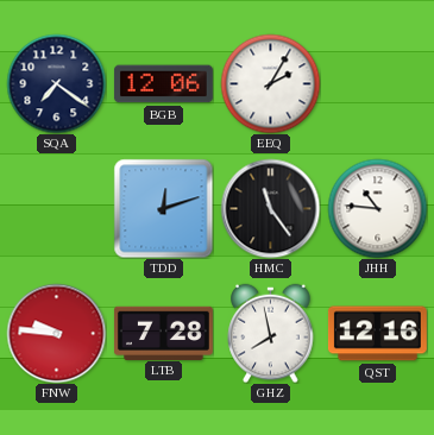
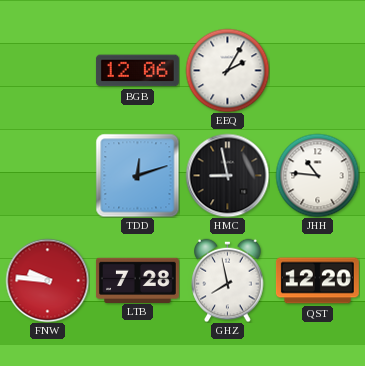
SQA: 7:21 -> none
HMC: 11:24 -> 8:58
QST: 12:16 -> 12:20
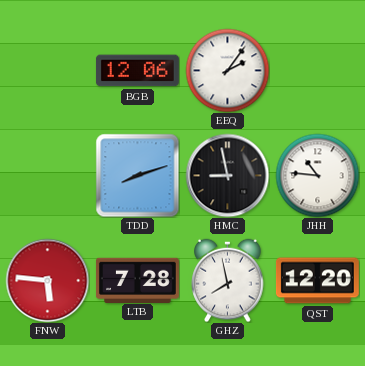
EEQ: 2:05 -> 2:06
TDD: 12:12 -> 8:12
FNW: 9:46 -> 5:46
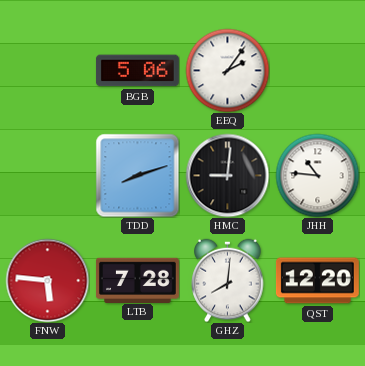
BGB: 12:06 -> 5:06
HMC: 8:58 -> 9:01
GHZ: 7:58 -> 8:01
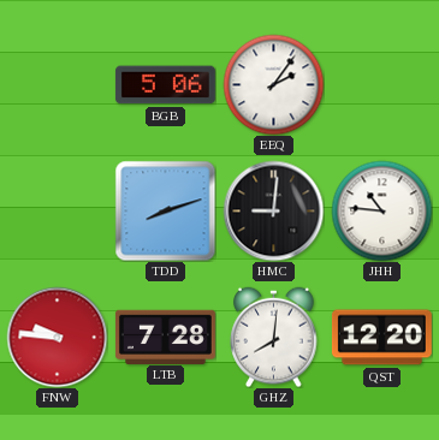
FNW: 5:46 -> 9:46
